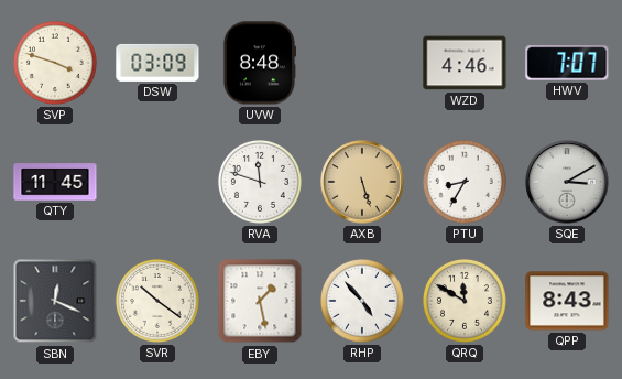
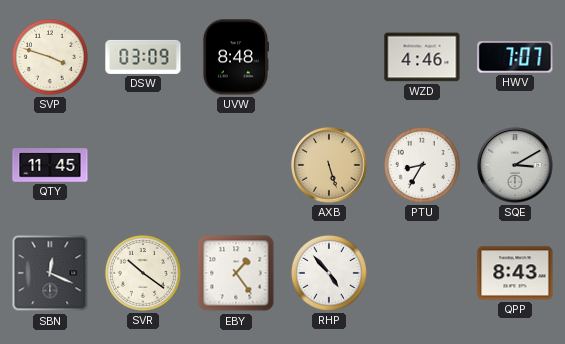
RVA: 11:48 -> none
EBY: 1:28 -> 1:24
QRQ: 11:50 -> none
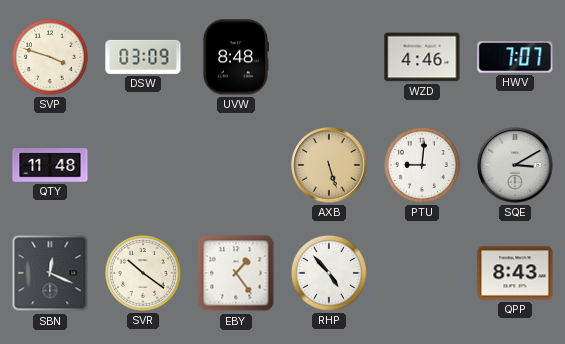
QTY: 11:45 -> 11:48
PTU: 8:35 -> 9:01
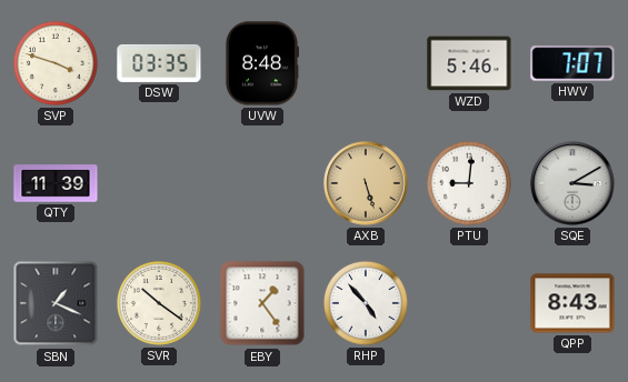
DSW: 03:09 -> 03:35
WZD: 4:46 -> 5:46
QTY: 11:48 -> 11:39
SBN: 12:19 -> 1:19
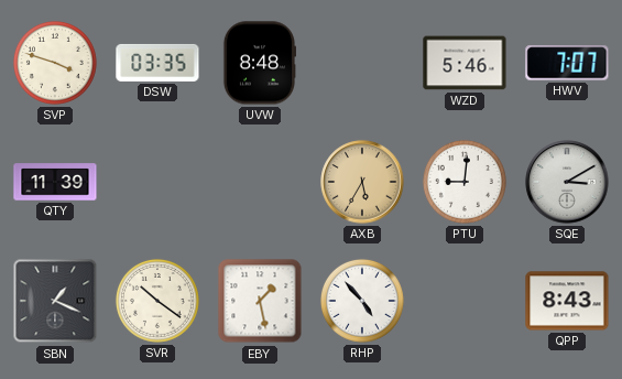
AXB: 5:27 -> 5:35
EBY: 1:24 -> 1:28
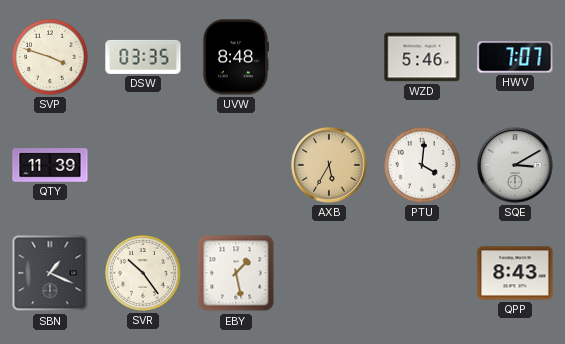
PTU: 9:01 -> 4:01
SVR: 10:21 -> 10:24
RHP: 4:53 -> none
